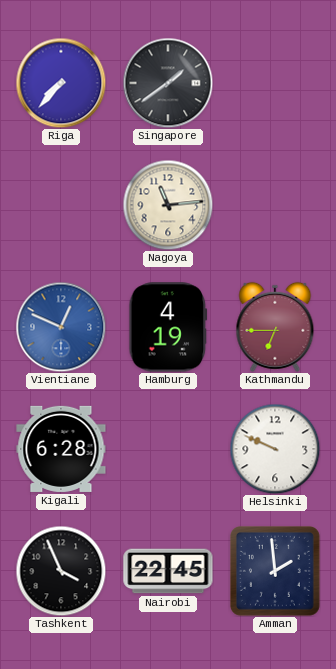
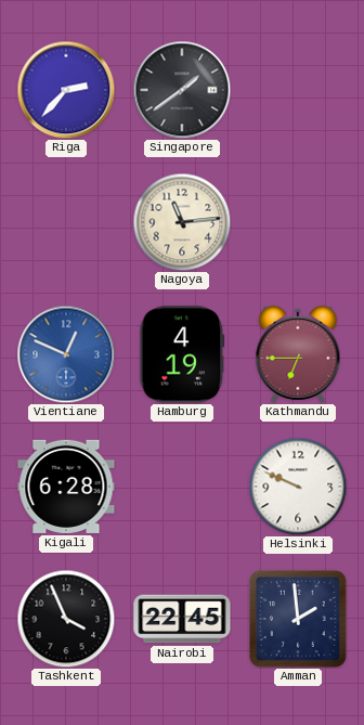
Riga: 7:37 -> 2:37
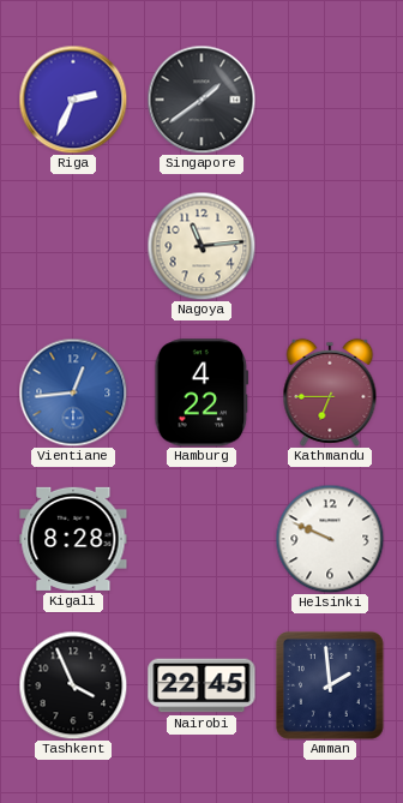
Riga: 2:37 -> 2:34
Vientiane: 12:49 -> 12:44
Hamburg: 4:19 -> 4:22
Kigali: 6:28 -> 8:28
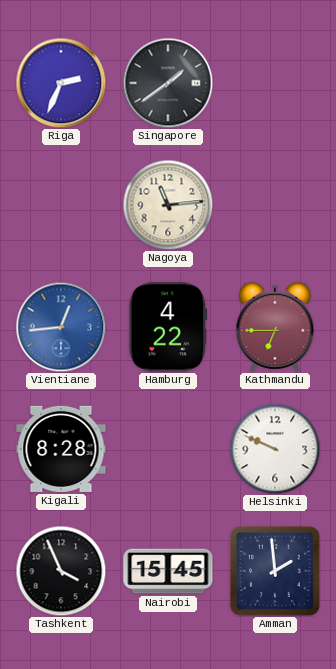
Nairobi: 22:45 -> 15:45
